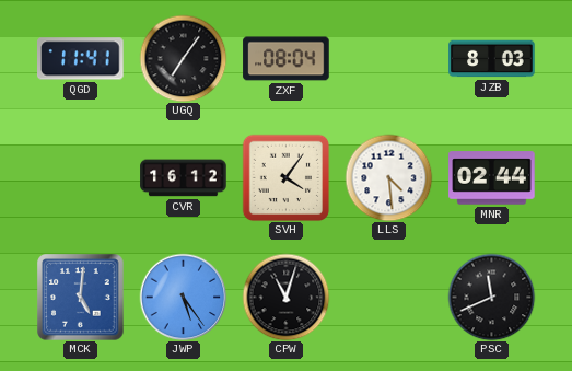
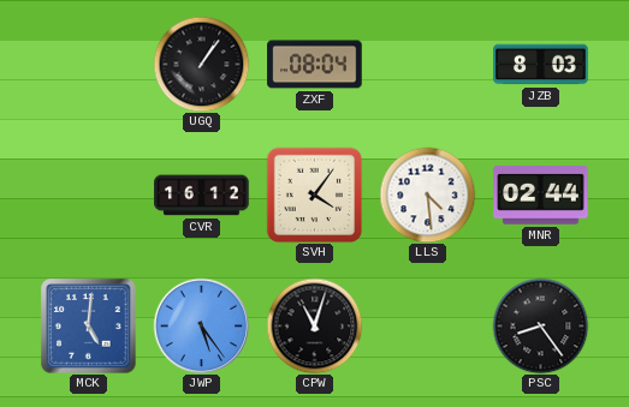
QGD: 11:41 -> none
UGQ: 7:06 -> 1:06
PSC: 11:41 -> 8:24
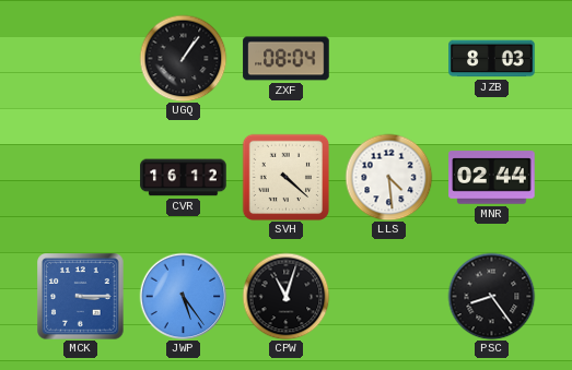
SVH: 4:06 -> 4:22
MCK: 5:01 -> 3:15
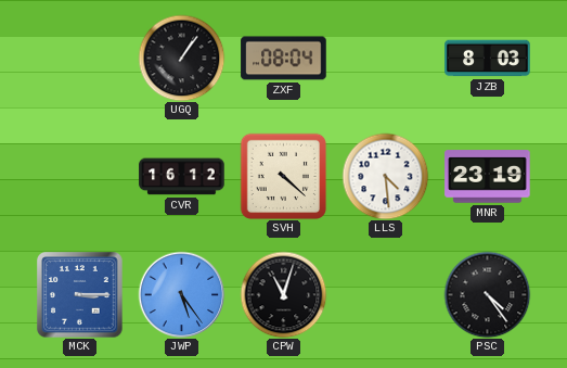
MNR: 02:44 -> 23:19
PSC: 8:24 -> 4:24
